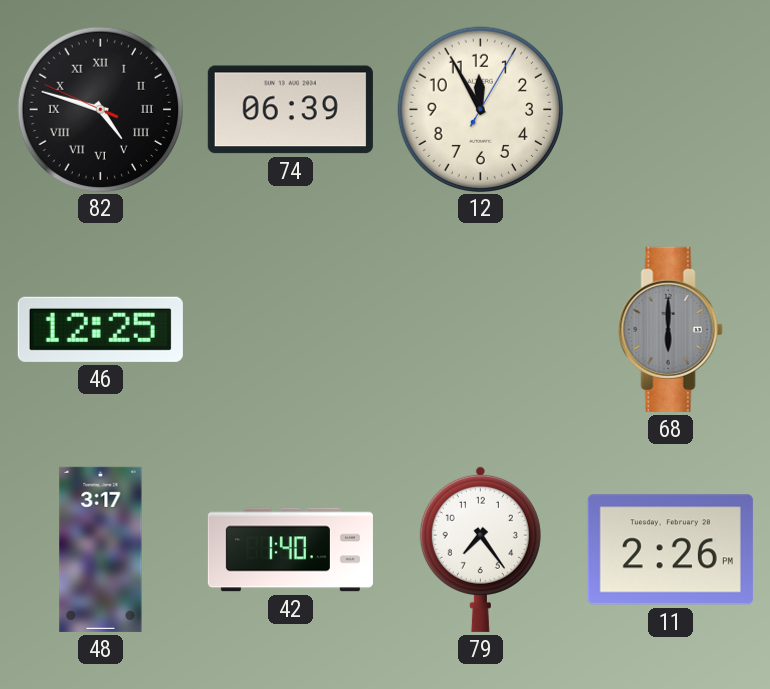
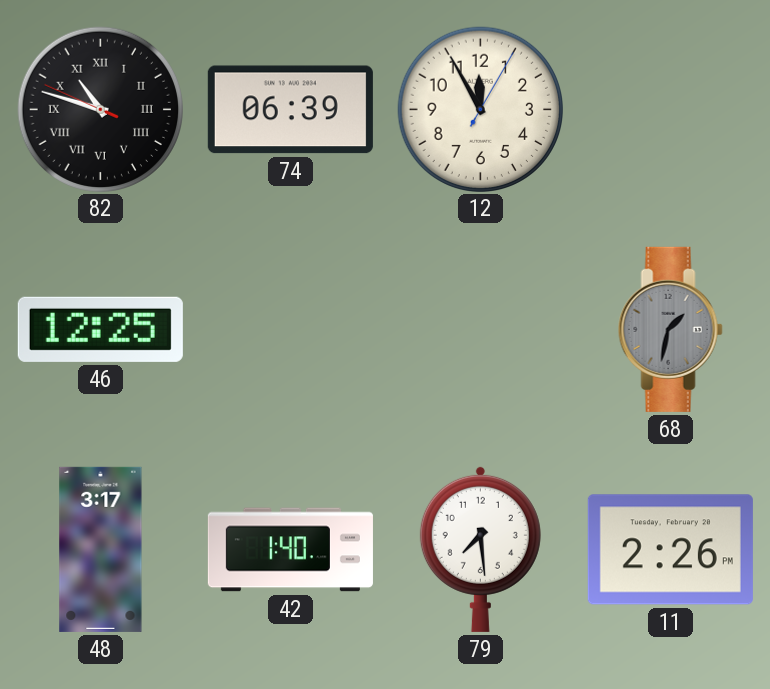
82: 4:47 -> 10:47
68: 6:00 -> 1:32
79: 7:24 -> 7:29
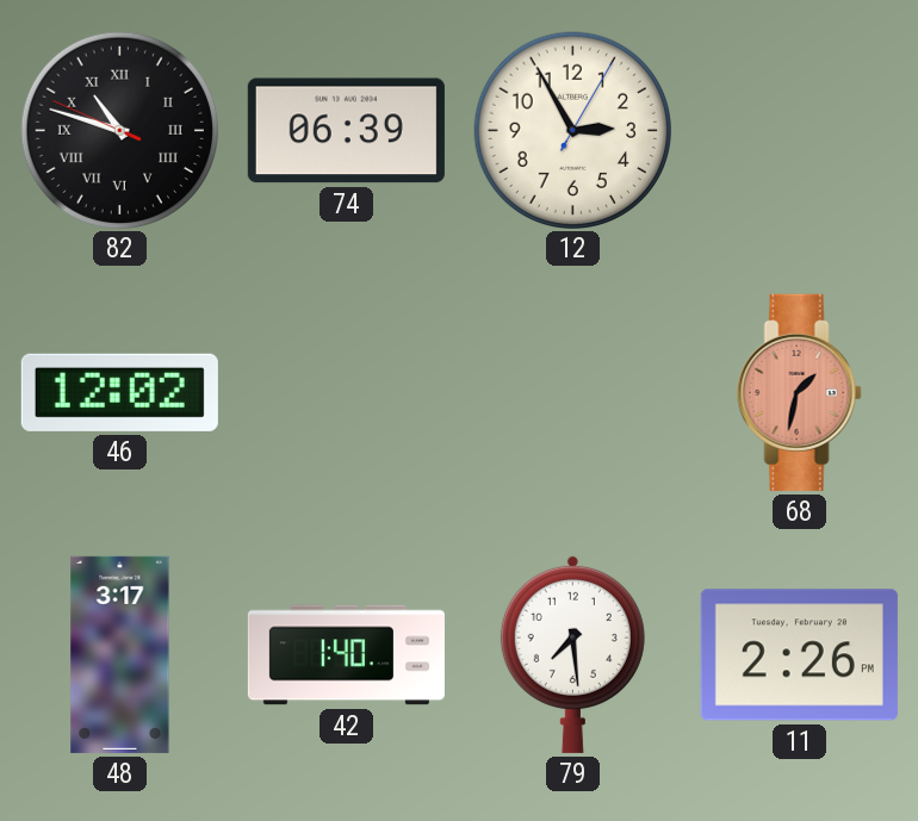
12: 11:55 -> 2:55
46: 12:25 -> 12:02
68 dial: grey -> salmon
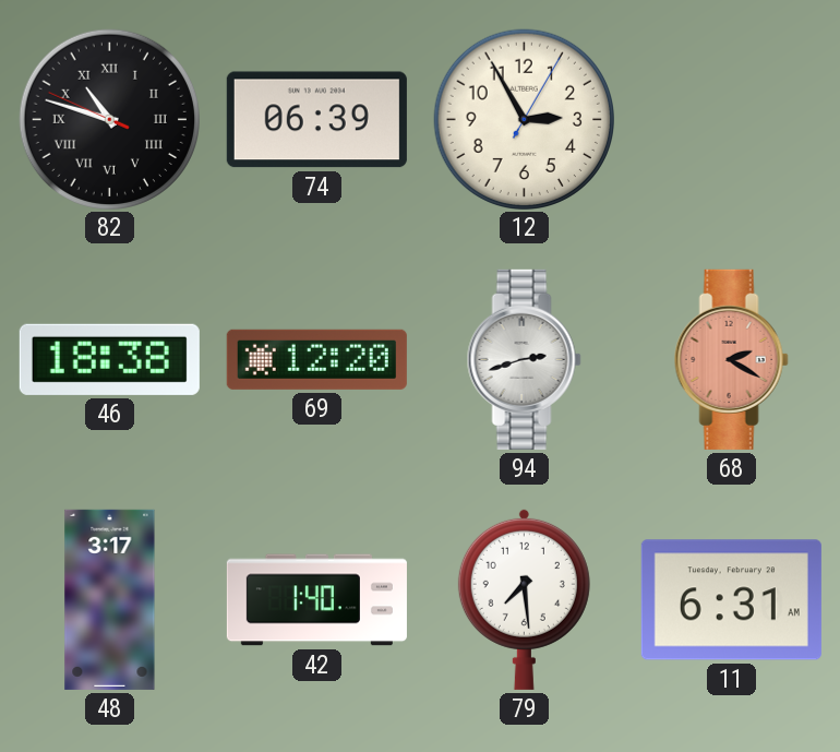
46: 12:02 -> 18:38
69: none -> 12:20
94: none -> 2:42
68: 1:32 -> 2:20
11: 2:26 -> 6:31
